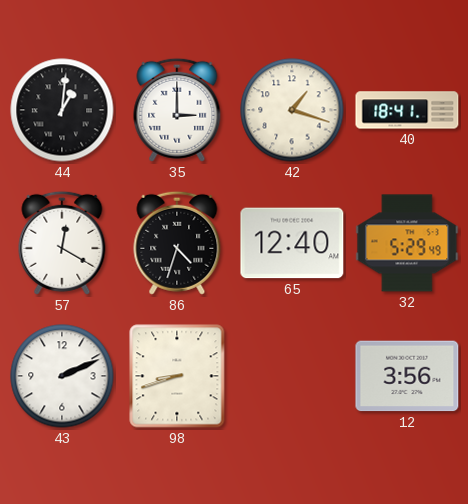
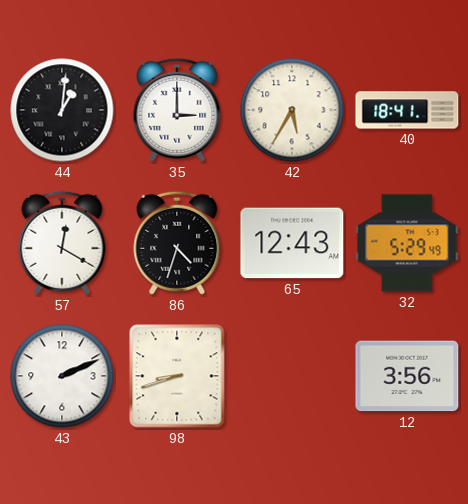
42: 1:18 -> 5:35
65: 12:40 -> 12:43
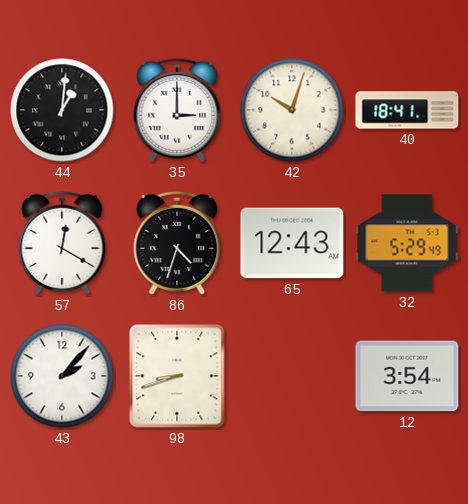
42: 5:35 -> 10:03
43: 2:11 -> 2:07
12: 3:56 -> 3:54
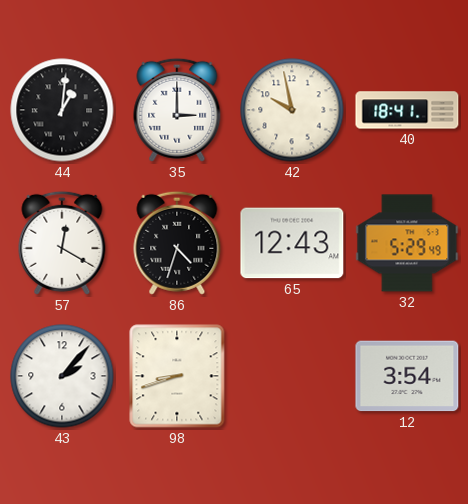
42: 10:03 -> 9:58
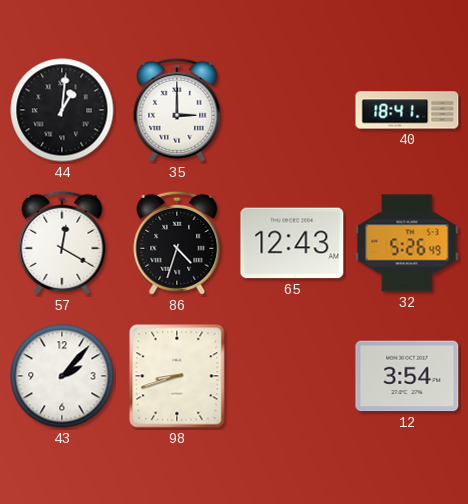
42: 9:58 -> none
32: 5:29 -> 5:26
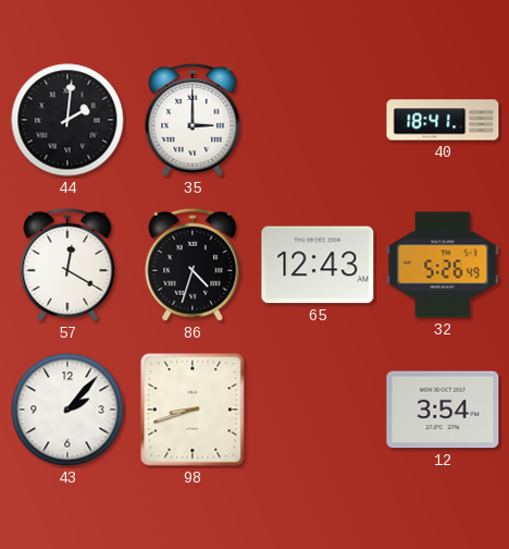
44: 1:01 -> 2:01
